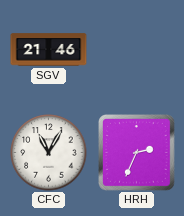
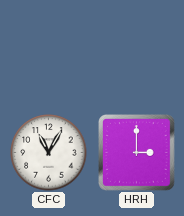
SGV: 21:46 -> none
HRH: 2:34 -> 3:00
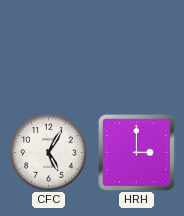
CFC: 11:05 -> 5:05
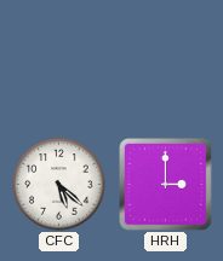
CFC: 5:05 -> 5:22
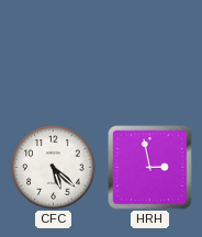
HRH: 3:00 -> 2:58
